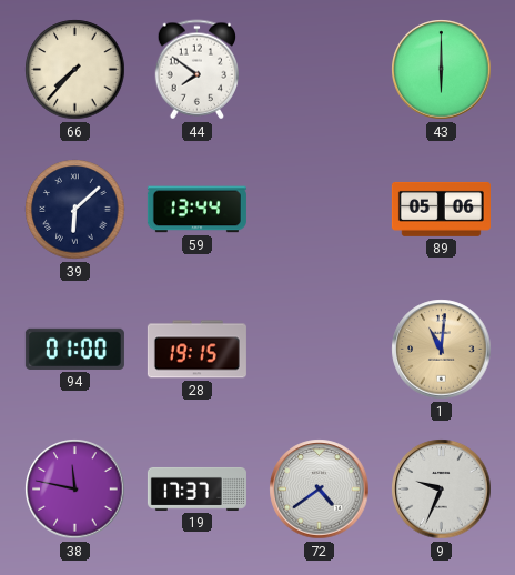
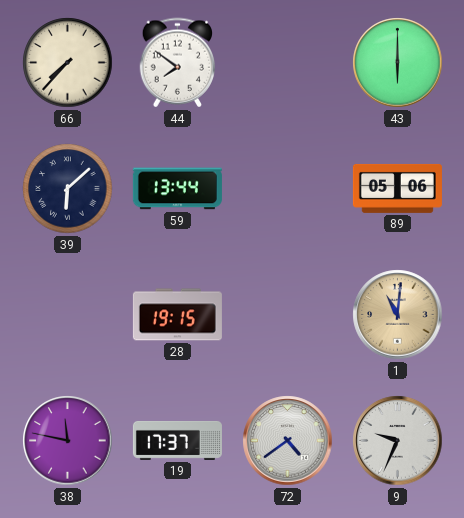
94: 01:00 -> none
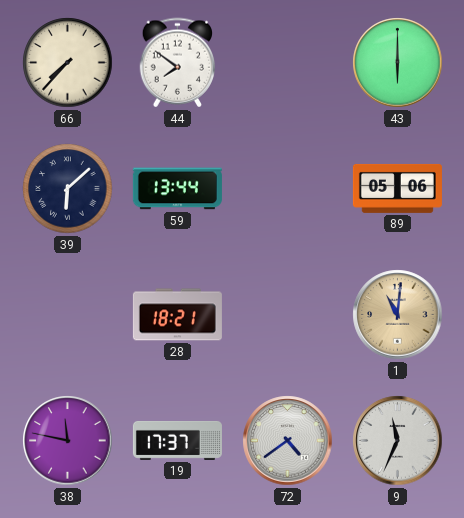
28: 19:15 -> 18:21
9: 9:34 -> 11:34
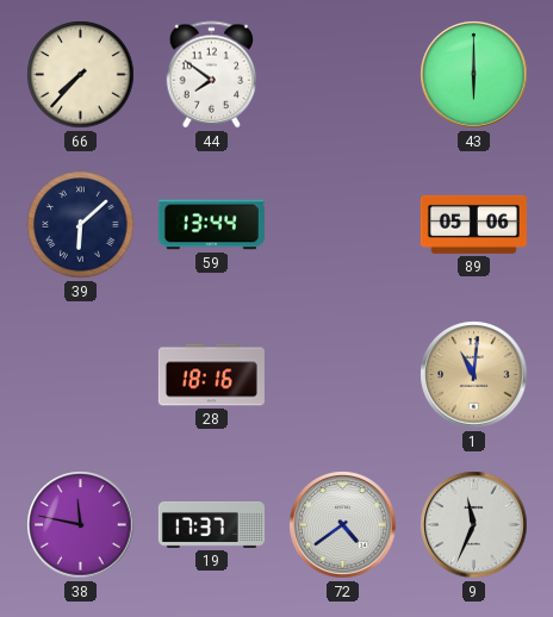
28: 18:21 -> 18:16
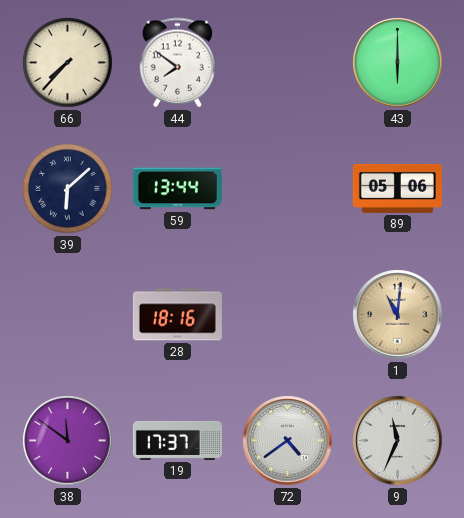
38: 11:47 -> 11:51
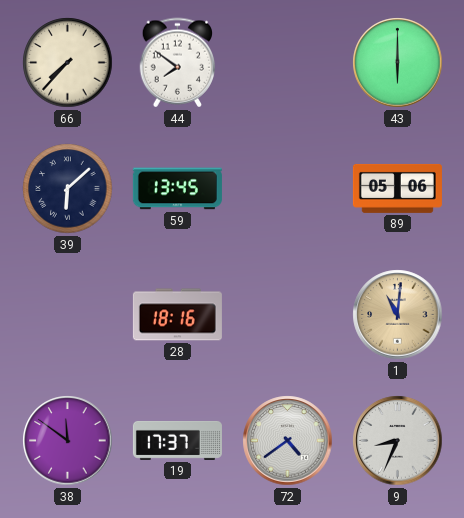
59: 13:44 -> 13:45
9: 11:34 -> 8:34
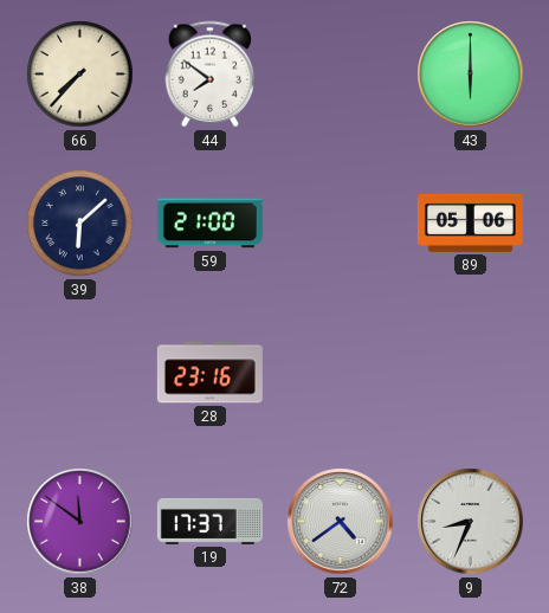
59: 13:45 -> 21:00
28: 18:16 -> 23:16
1: 11:01 -> none
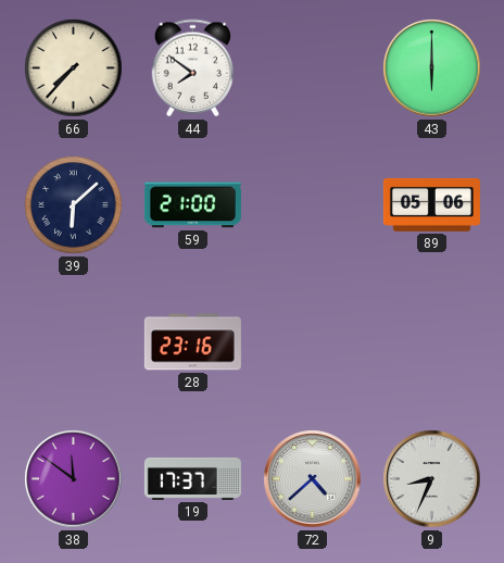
72: 4:39 -> 4:38
